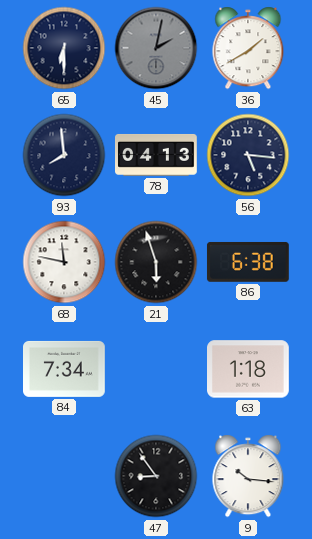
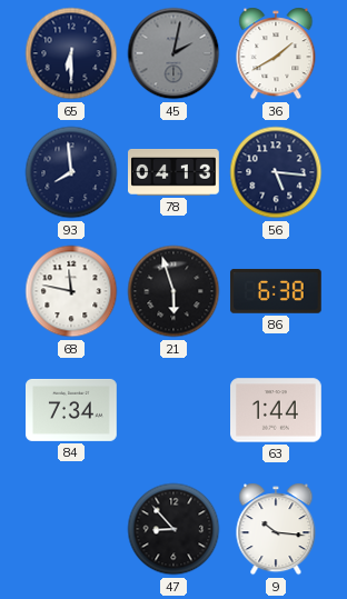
63: 1:18 -> 1:44
47: 8:54 -> 8:53
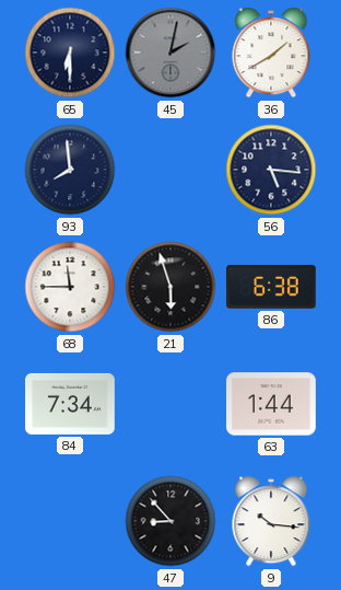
78: 04:13 -> none
68: 11:47 -> 11:45
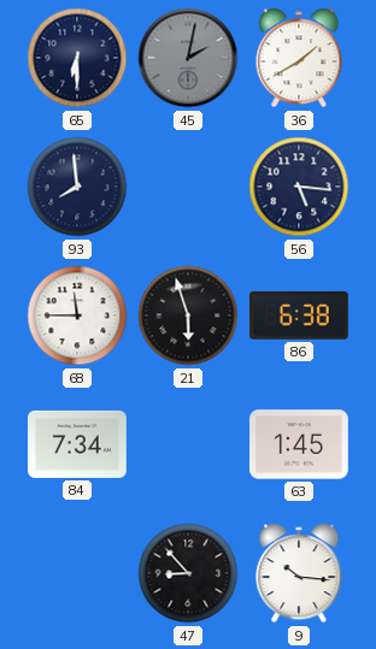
63: 1:44 -> 1:45
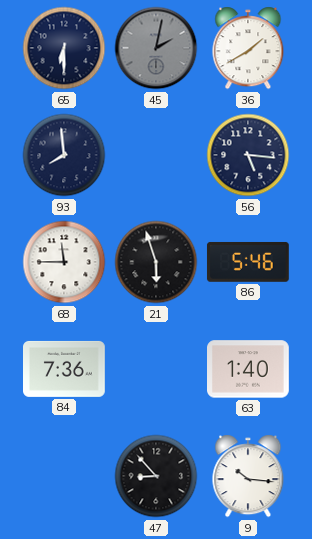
86: 6:38 -> 5:46
84: 7:34 -> 7:36
63: 1:45 -> 1:40
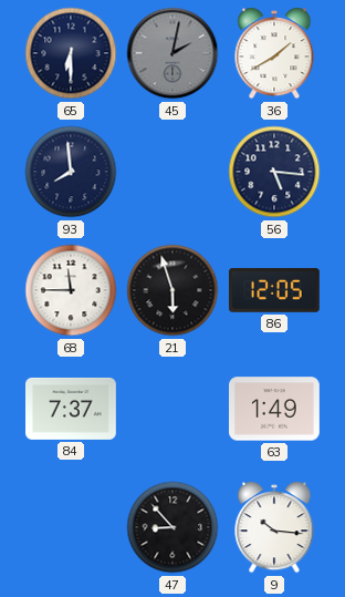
86: 5:46 -> 12:05
84: 7:36 -> 7:37
63: 1:40 -> 1:49
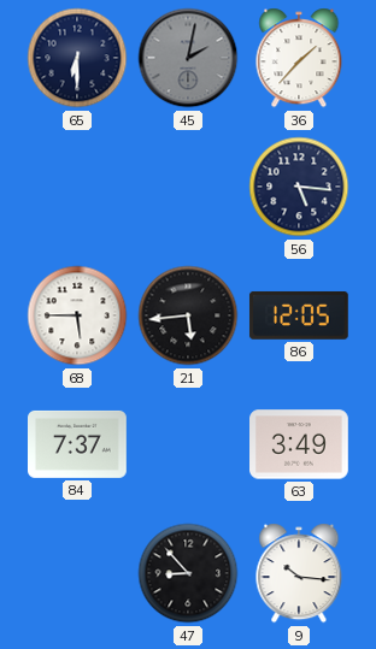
36: 1:40 -> 1:37
93: 7:59 -> none
68: 11:45 -> 5:45
21: 5:57 -> 5:44
63: 1:49 -> 3:49
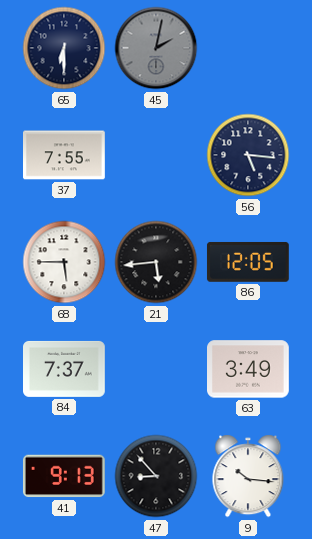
36: 1:37 -> none
37: none -> 7:55
41: none -> 9:13
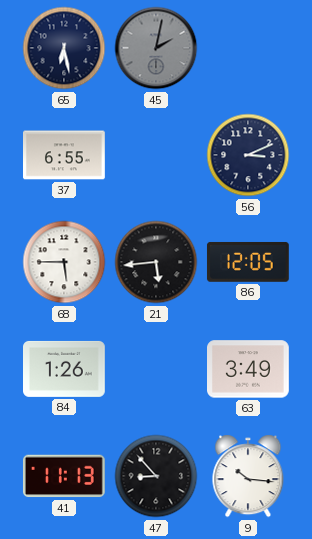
65: 6:30 -> 6:28
37: 7:55 -> 6:55
56: 5:16 -> 3:11
84: 7:37 -> 1:26
41: 9:13 -> 11:13
